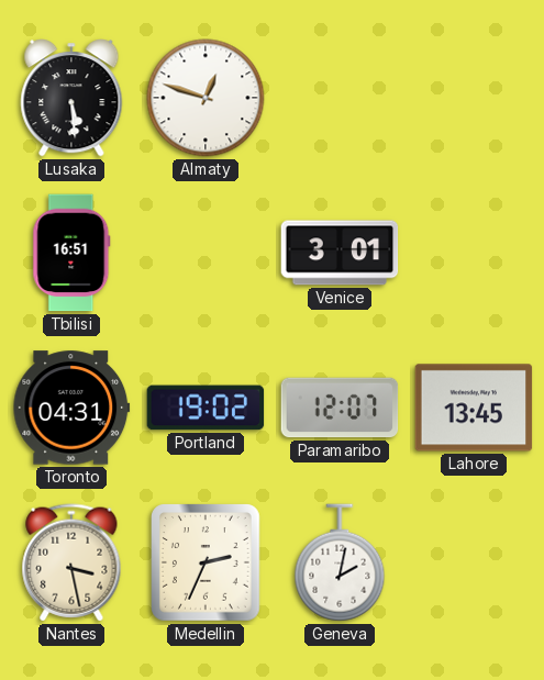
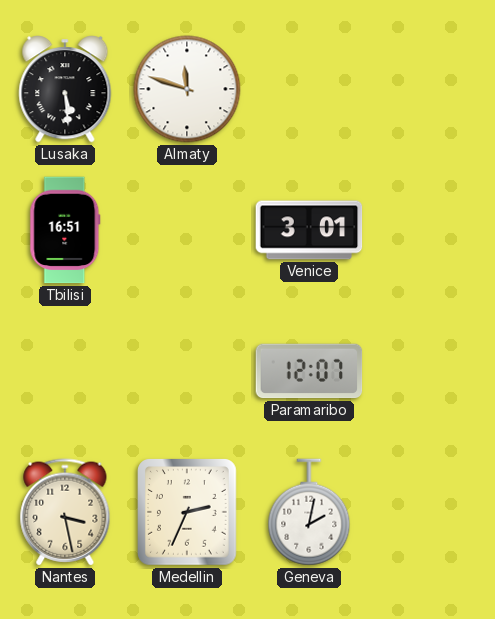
Almaty: 12:48 -> 11:48
Toronto: 04:31 -> none
Portland: 19:02 -> none
Lahore: 13:45 -> none
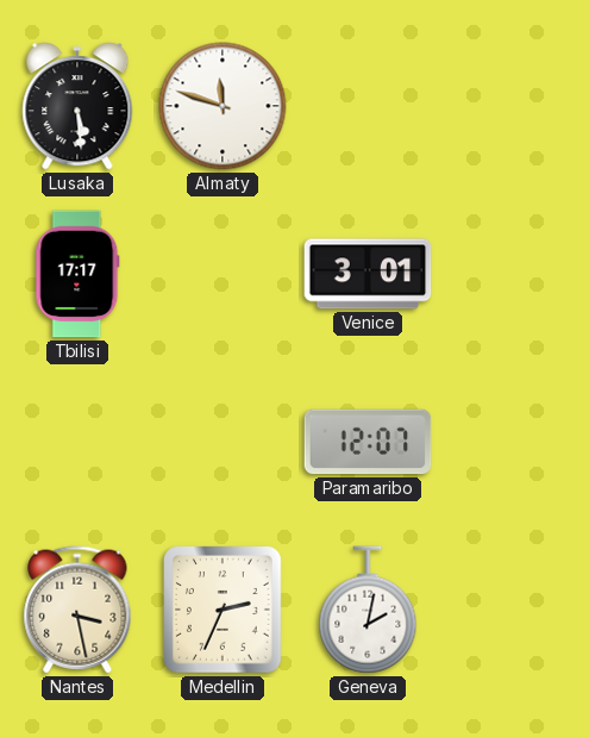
Tbilisi: 16:51 -> 17:17
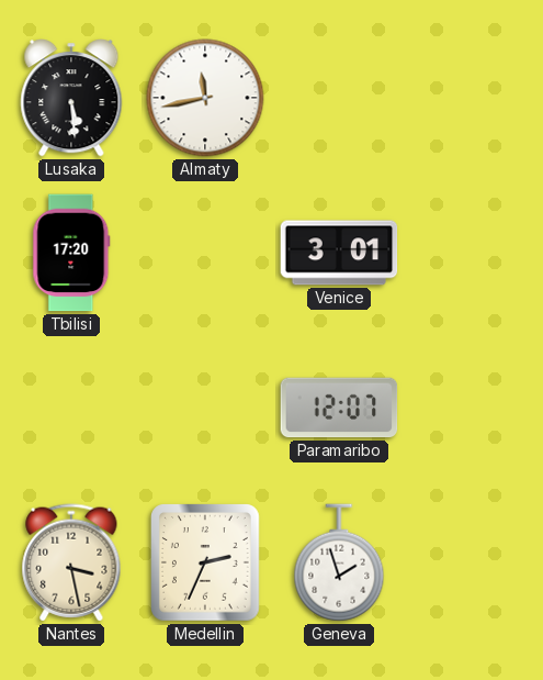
Almaty: 11:48 -> 11:43
Tbilisi: 17:17 -> 17:20
Geneva: 2:02 -> 1:57
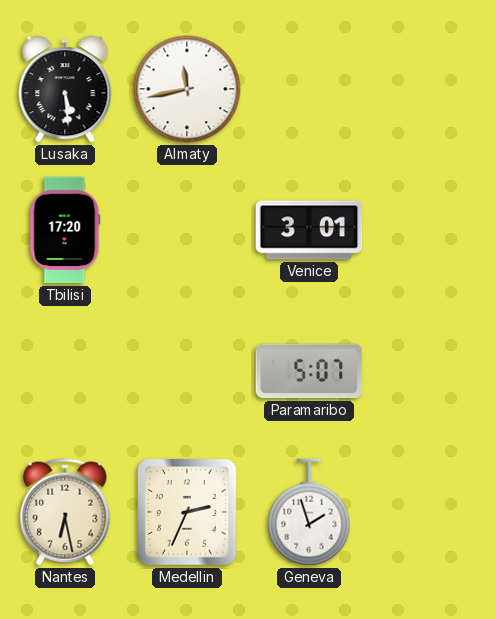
Paramaribo: 12:07 -> 5:07
Nantes: 3:28 -> 6:28
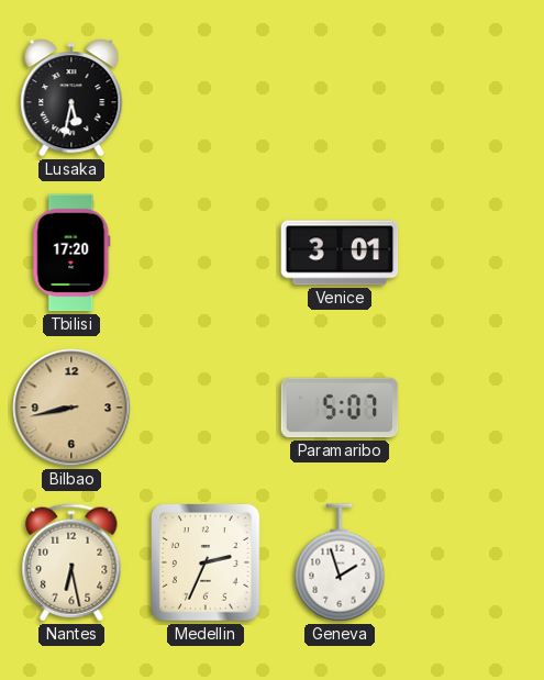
Lusaka: 5:29 -> 5:32
Almaty: 11:43 -> none
Bilbao: none -> 8:43
